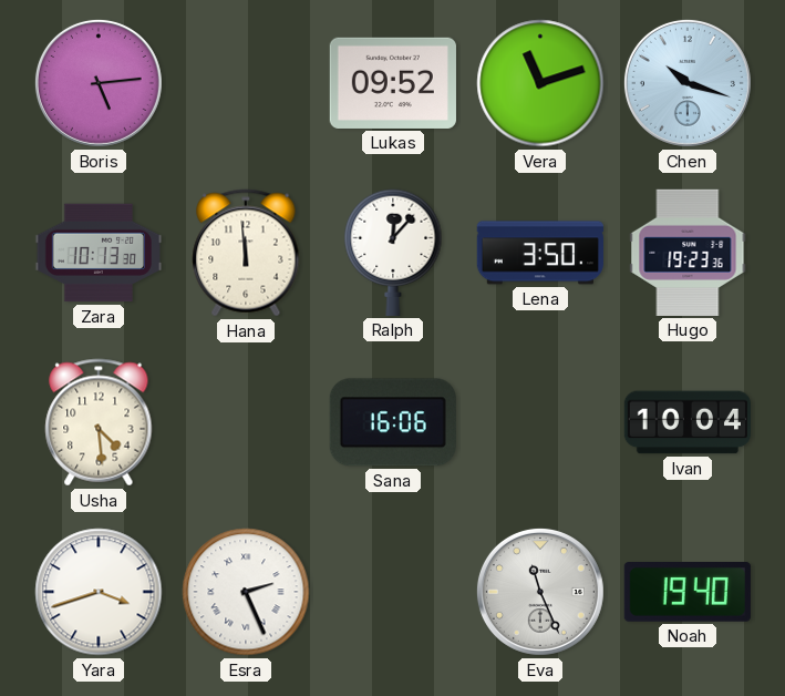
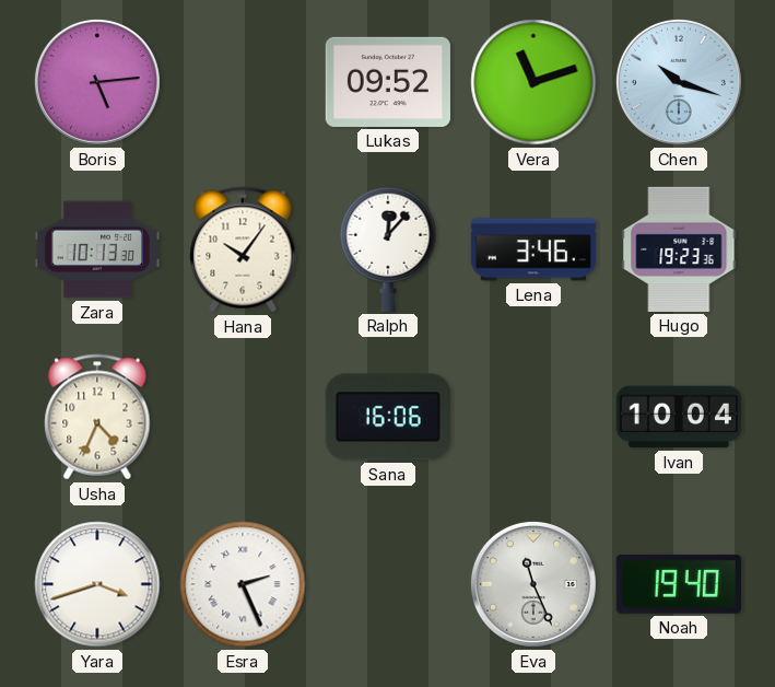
Hana: 11:59 -> 10:06
Lena: 3:50 -> 3:46
Usha: 4:29 -> 4:34
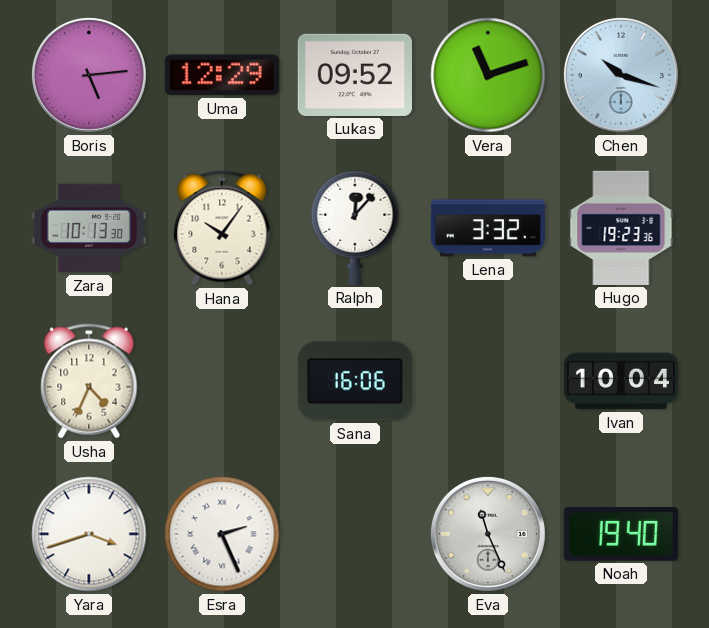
Uma: none -> 12:29
Lena: 3:46 -> 3:32
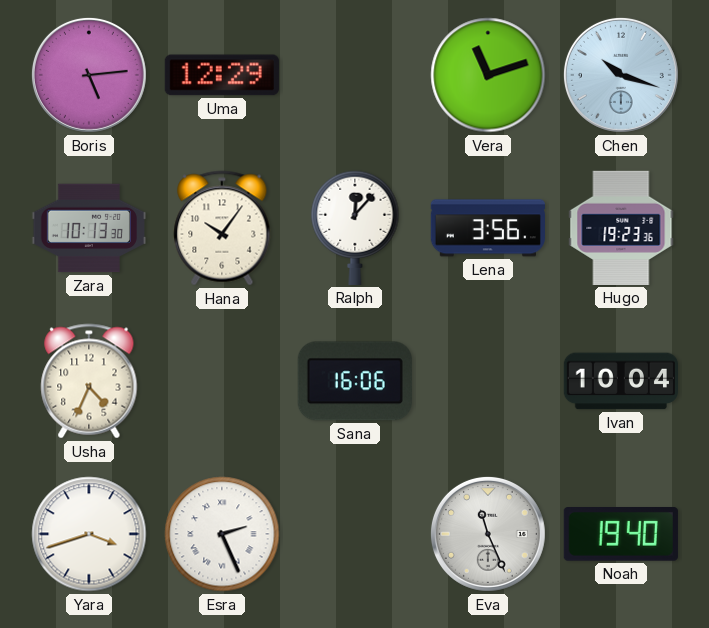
Lukas: 09:52 -> none
Lena: 3:32 -> 3:56
